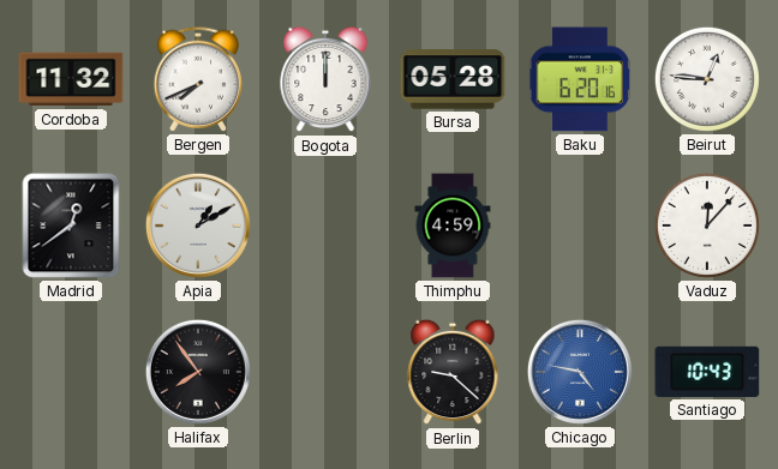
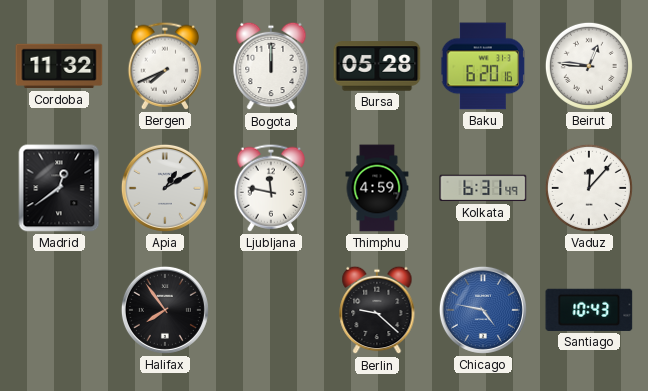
Ljubljana: none -> 11:47
Kolkata: none -> 6:31
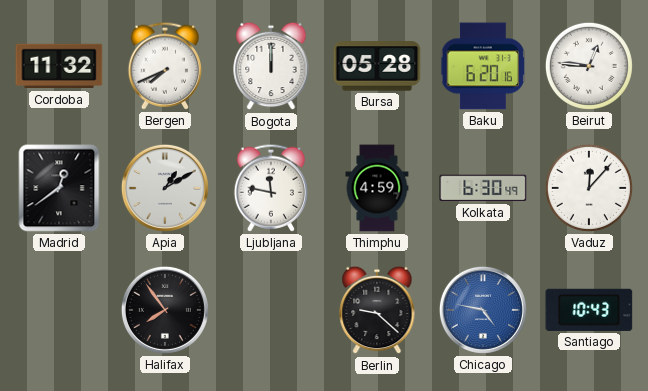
Kolkata: 6:31 -> 6:30
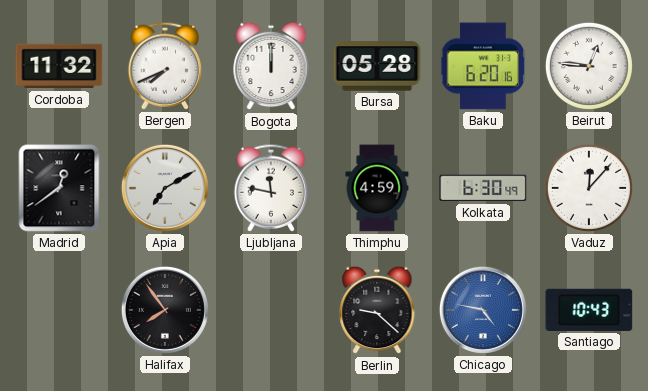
Apia: 1:10 -> 7:10
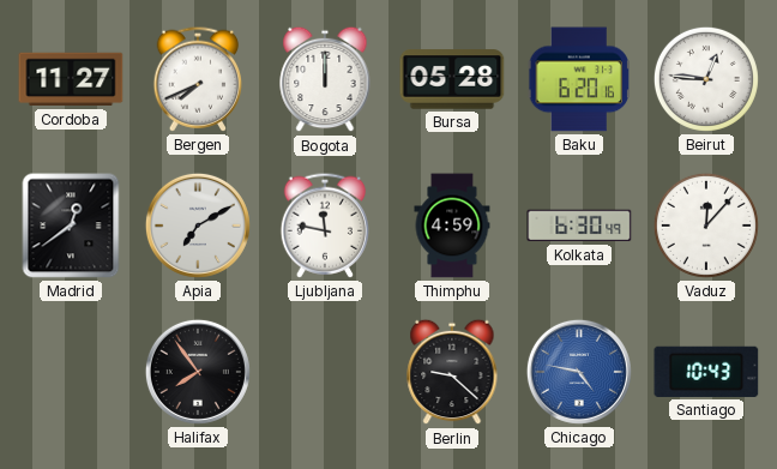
Cordoba: 11:32 -> 11:27
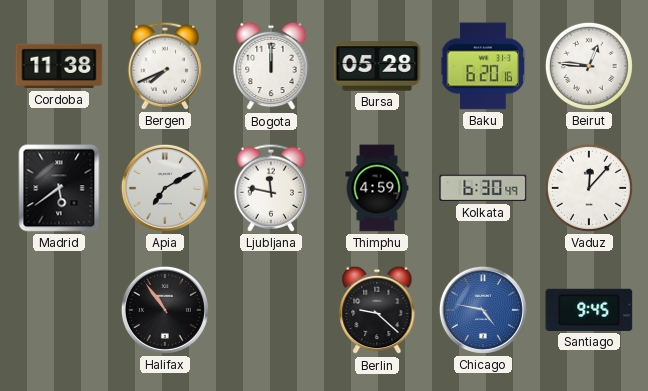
Cordoba: 11:27 -> 11:38
Madrid: 12:39 -> 5:39
Halifax: 7:54 -> 10:54
Santiago: 10:43 -> 9:45
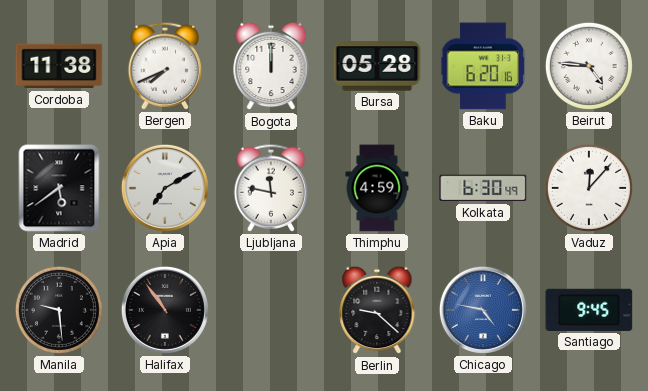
Beirut: 12:46 -> 4:46
Manila: none -> 9:29
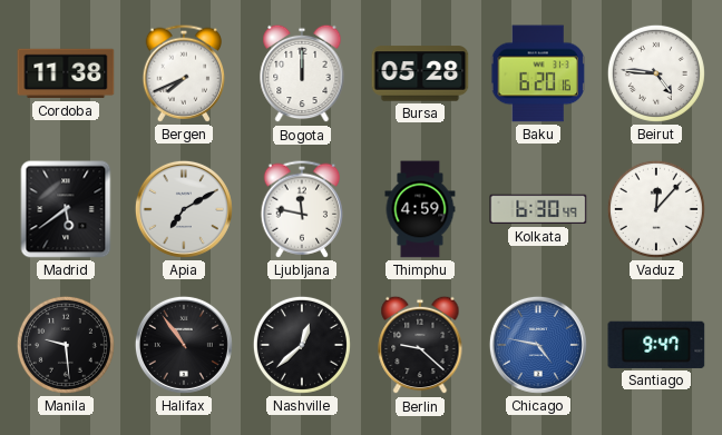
Nashville: none -> 12:38
Santiago: 9:45 -> 9:47
